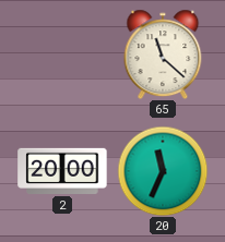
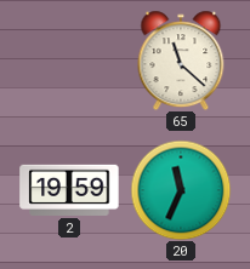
2: 20:00 -> 19:59
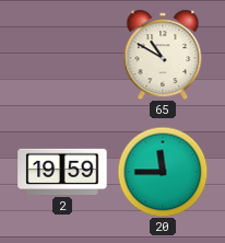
65: 11:22 -> 10:50
20: 11:34 -> 11:45
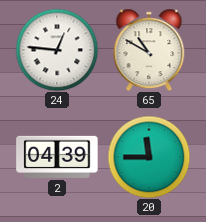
24: none -> 12:46
2: 19:59 -> 04:39
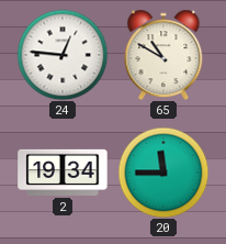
2: 04:39 -> 19:34
